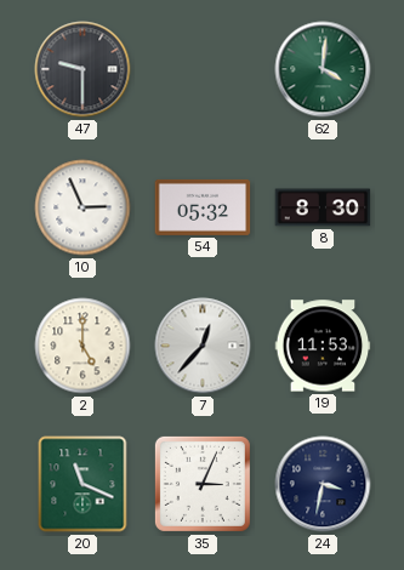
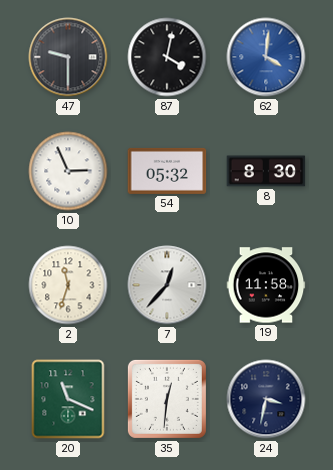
87: none -> 4:02
62 dial: green -> blue
2: 5:00 -> 11:33
19: 11:53 -> 11:58
35: 3:04 -> 12:31
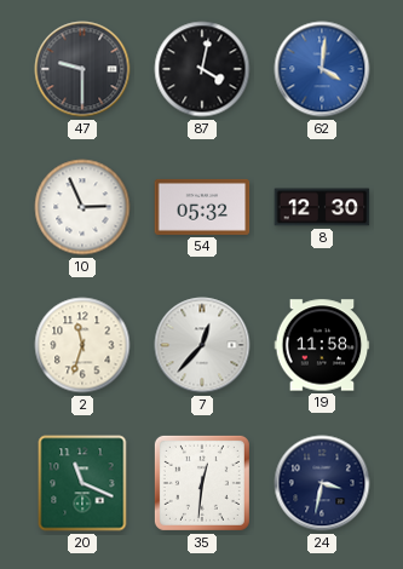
8: 8:30 -> 12:30
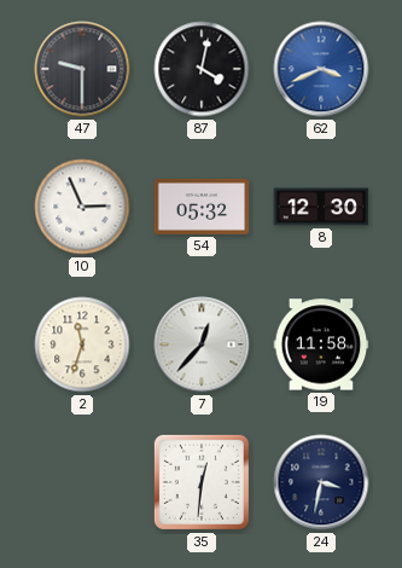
62: 4:01 -> 3:41
20: 11:19 -> none
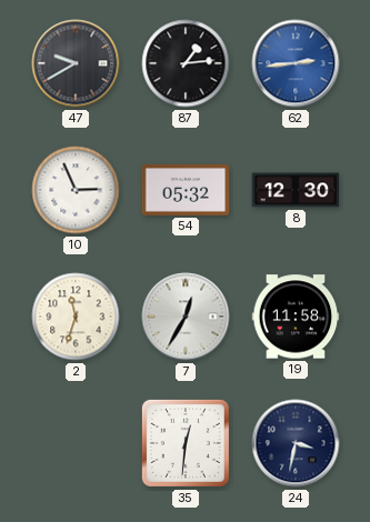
47: 9:30 -> 9:40
87: 4:02 -> 1:14
62: 3:41 -> 2:44
7: 12:37 -> 12:35
